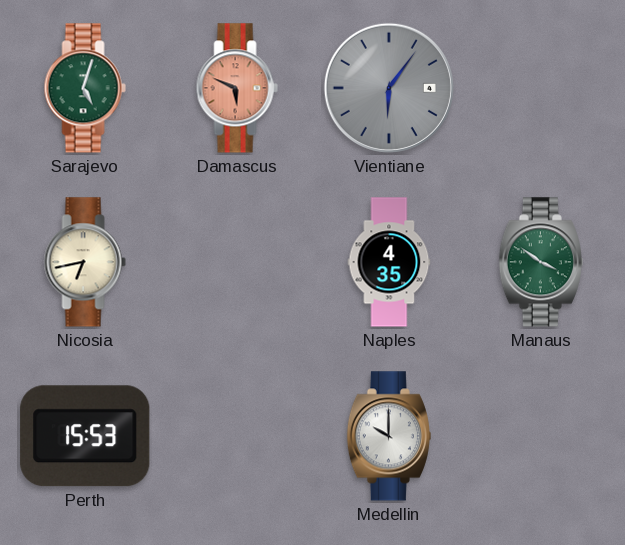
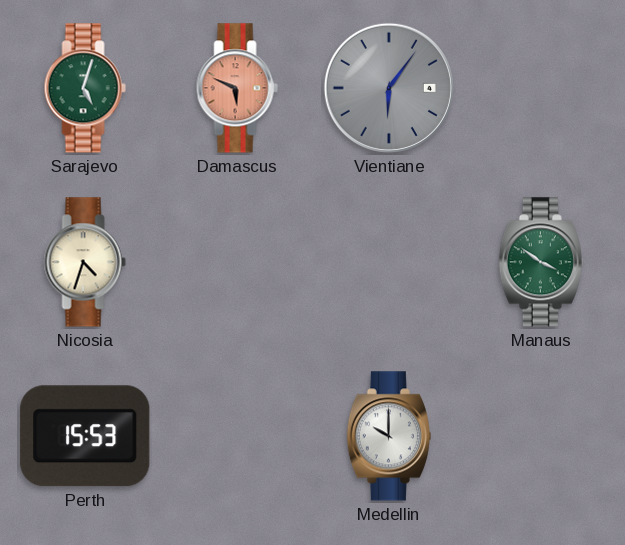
Nicosia: 6:43 -> 4:33
Naples: 4:35 -> none
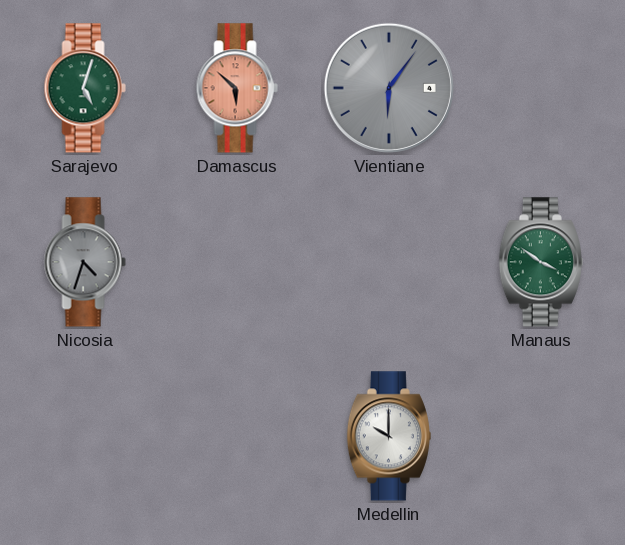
Damascus: 5:49 -> 5:52
Nicosia dial: cream -> grey
Perth: 15:53 -> none
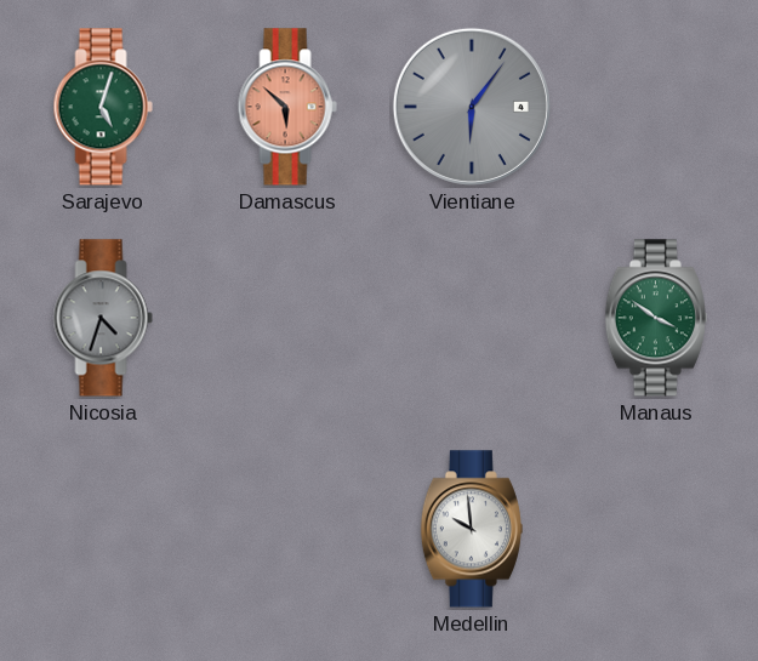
Medellin: 10:00 -> 9:59
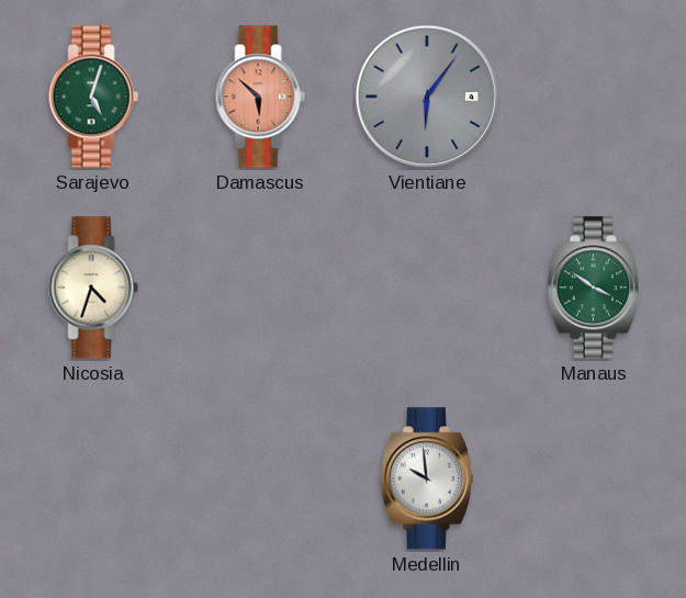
Nicosia dial: grey -> cream
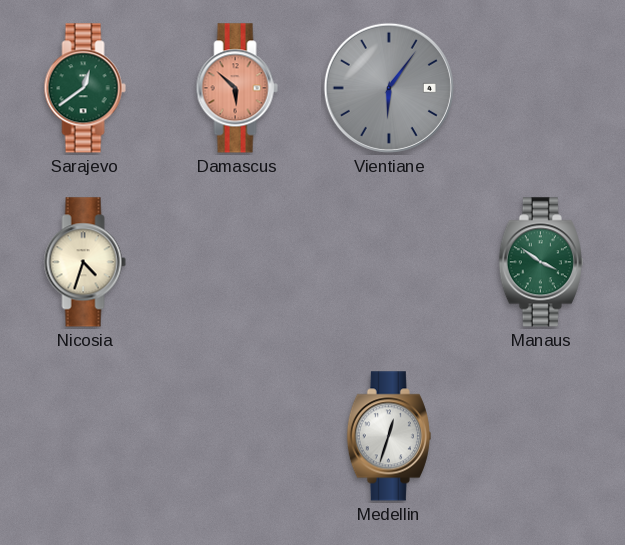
Sarajevo: 5:03 -> 12:39
Medellin: 9:59 -> 12:33
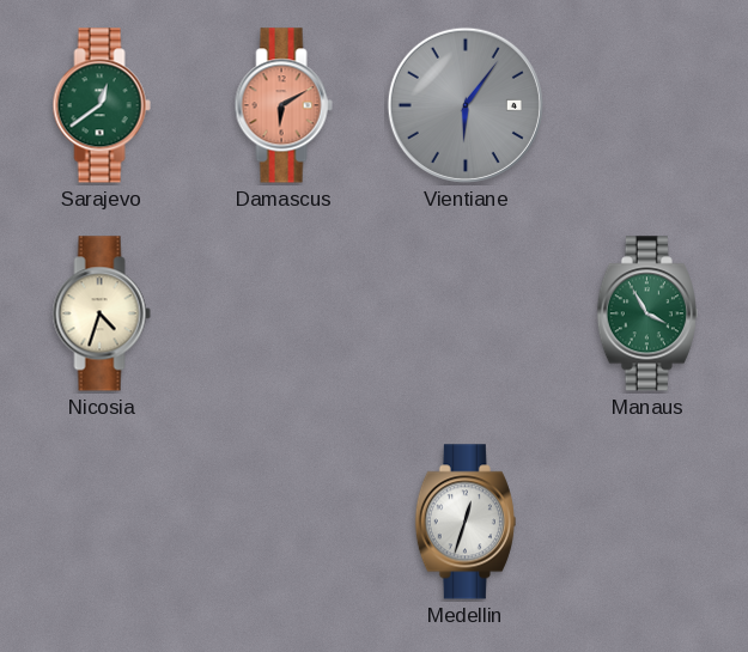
Damascus: 5:52 -> 6:10
Manaus: 3:51 -> 3:55
